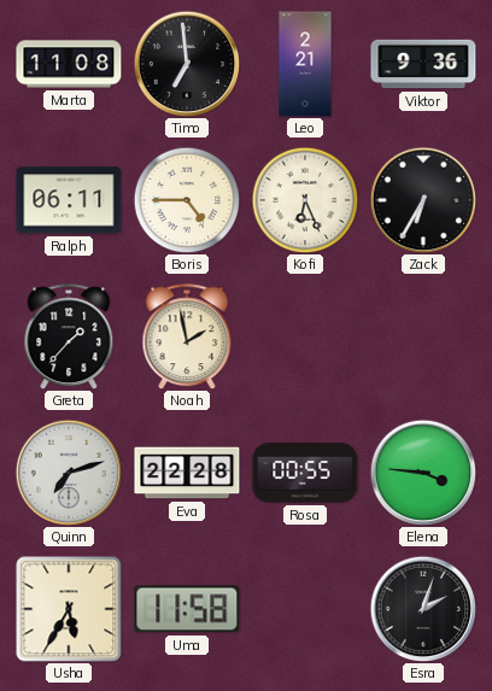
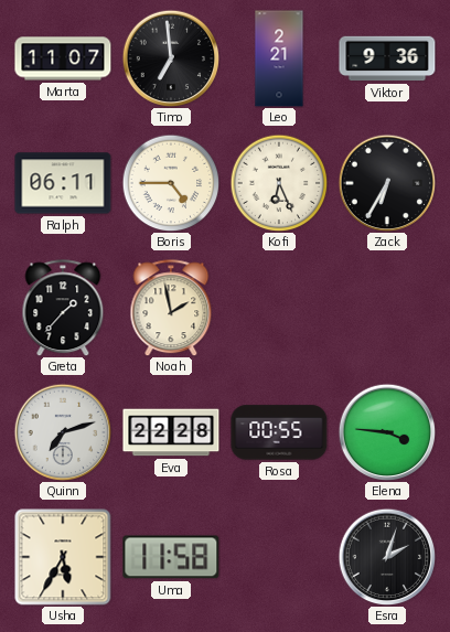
Marta: 11:08 -> 11:07
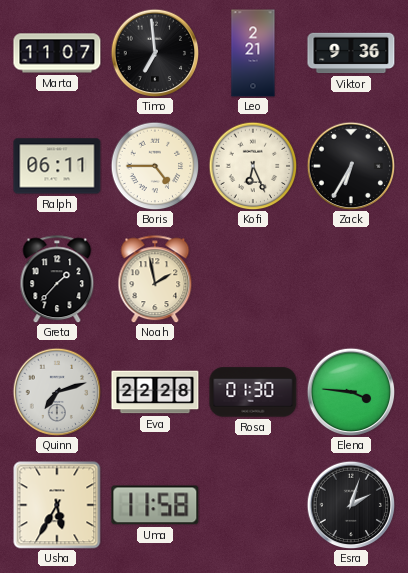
Rosa: 00:55 -> 01:30
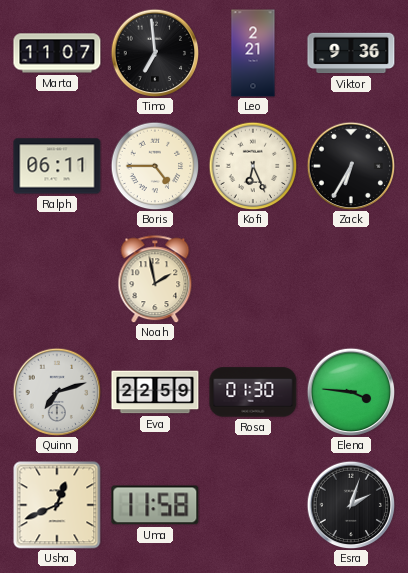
Greta: 1:37 -> none
Eva: 22:28 -> 22:59
Usha: 5:35 -> 12:41
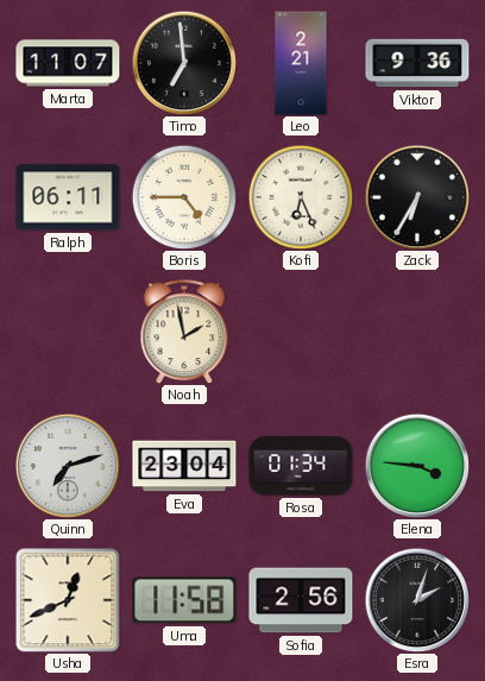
Eva: 22:59 -> 23:04
Rosa: 01:30 -> 01:34
Sofia: none -> 2:56
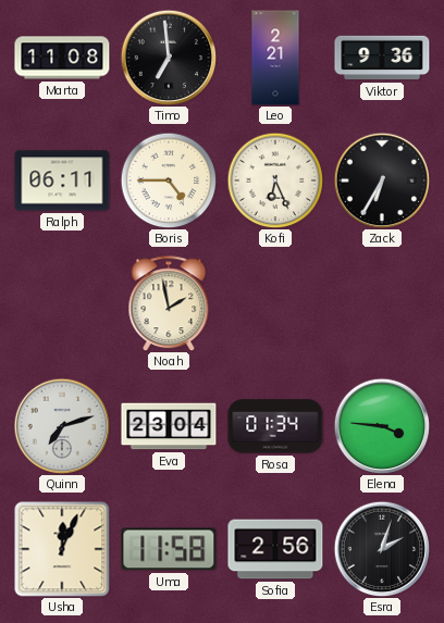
Marta: 11:07 -> 11:08
Usha: 12:41 -> 12:04
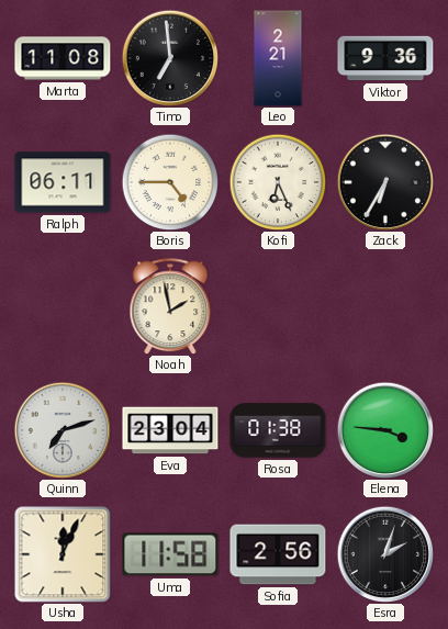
Rosa: 01:34 -> 01:38
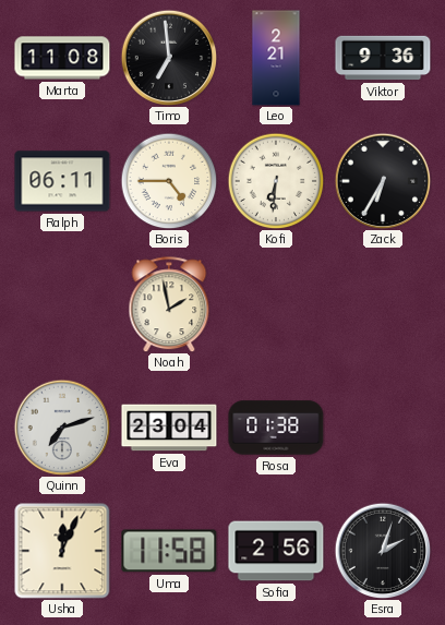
Kofi: 6:26 -> 6:31
Elena: 3:46 -> none
